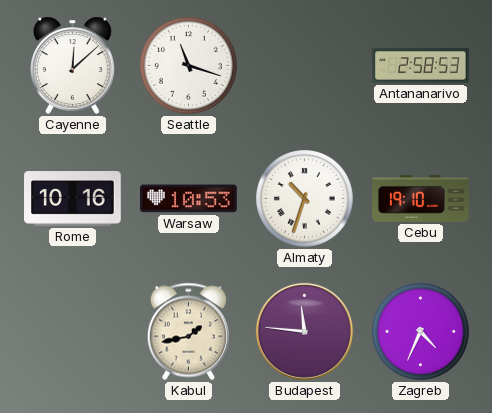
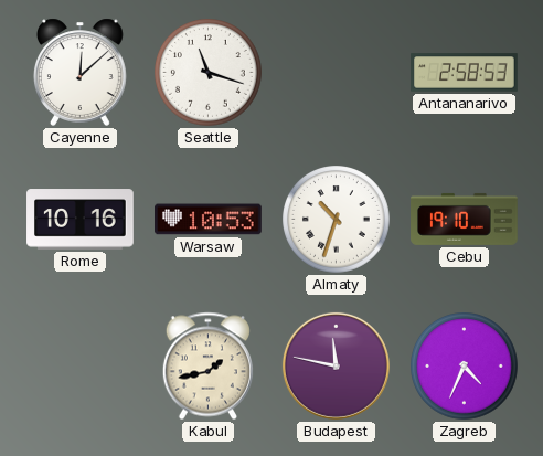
Budapest: 11:46 -> 11:47
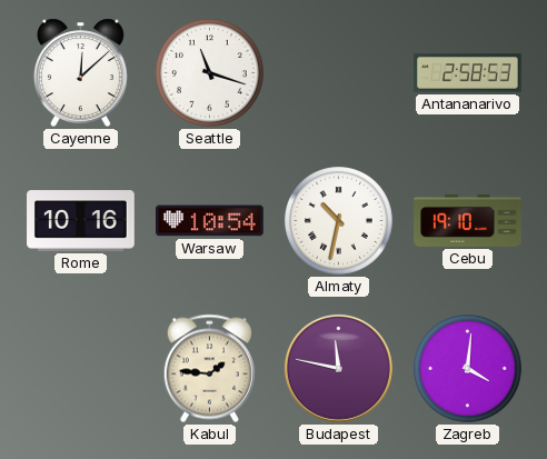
Warsaw: 10:53 -> 10:54
Almaty: 10:33 -> 10:32
Kabul: 1:43 -> 1:46
Zagreb: 4:34 -> 4:01
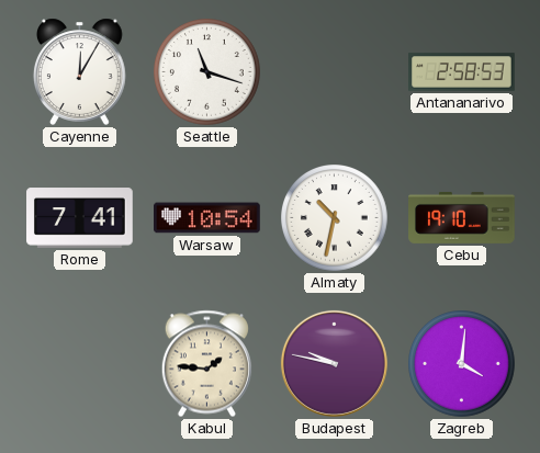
Cayenne: 12:08 -> 12:05
Rome: 10:16 -> 7:41
Budapest: 11:47 -> 9:47
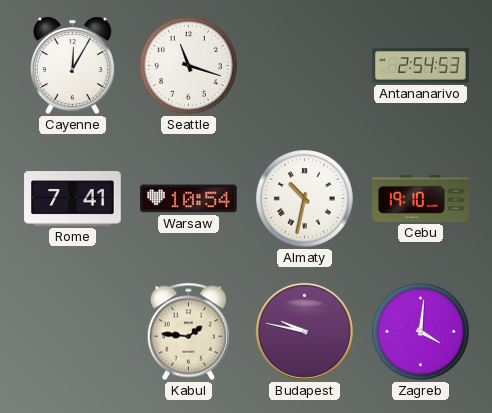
Antananarivo: 2:58 -> 2:54
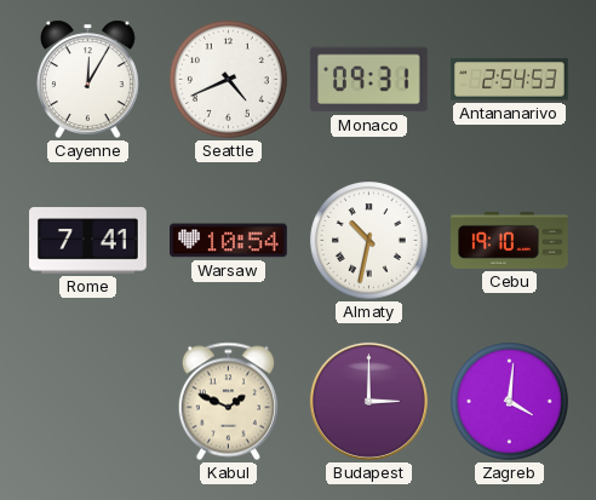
Seattle: 11:18 -> 4:41
Monaco: none -> 09:31
Kabul: 1:46 -> 1:49
Budapest: 9:47 -> 3:00
